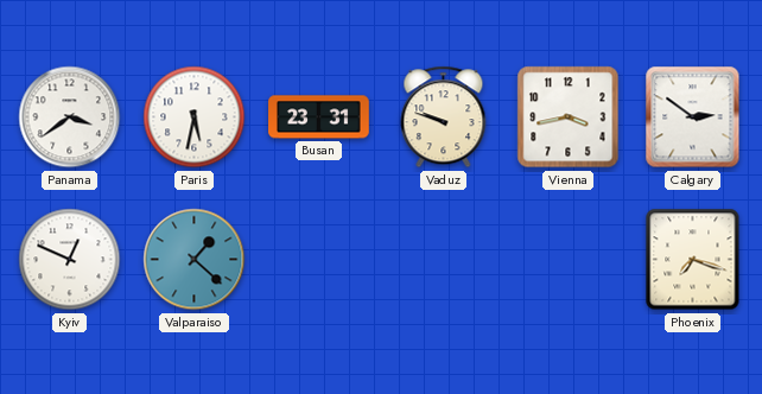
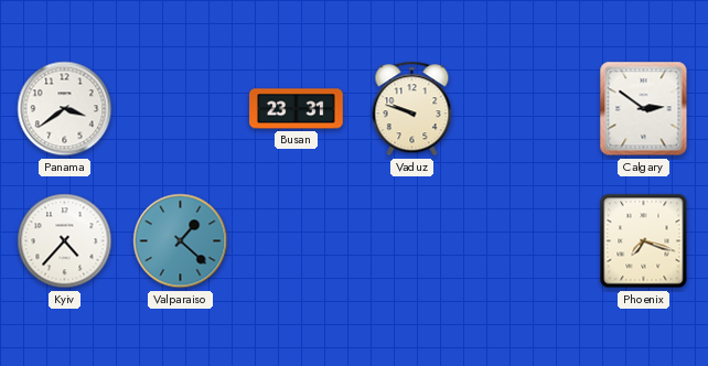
Paris: 5:32 -> none
Vienna: 3:43 -> none
Kyiv: 12:49 -> 4:37
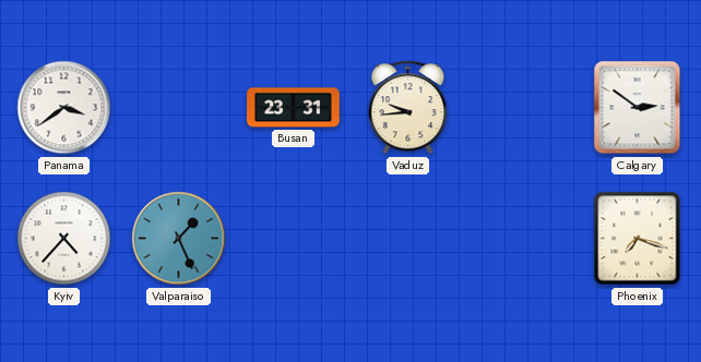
Vaduz: 9:48 -> 9:44
Valparaiso: 1:22 -> 1:26
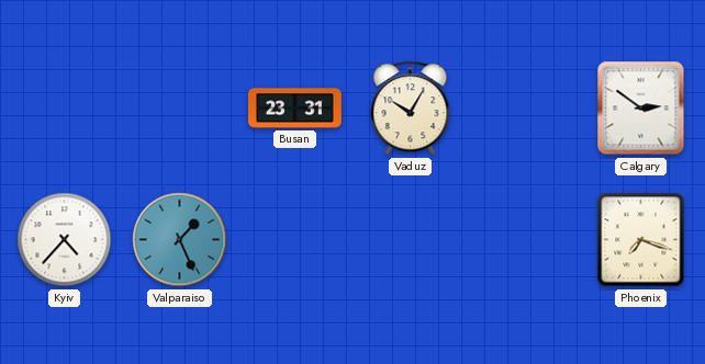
Panama: 3:39 -> none
Vaduz: 9:44 -> 10:05
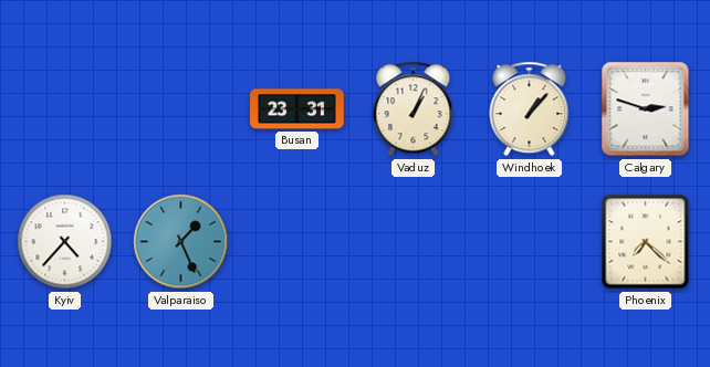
Vaduz: 10:05 -> 1:04
Windhoek: none -> 1:07
Calgary: 2:51 -> 2:48
Phoenix: 7:18 -> 7:22
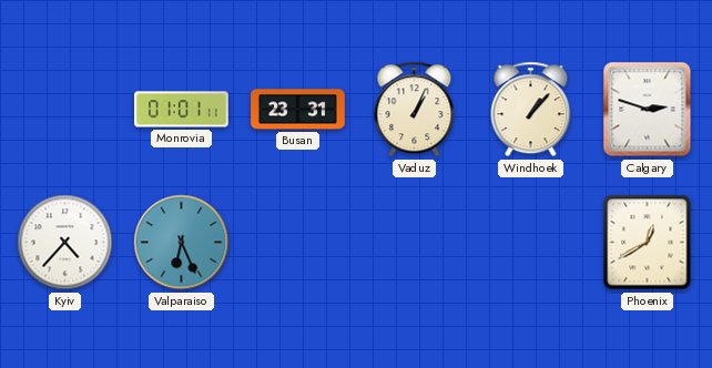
Monrovia: none -> 01:01
Valparaiso: 1:26 -> 6:26
Phoenix: 7:22 -> 12:40
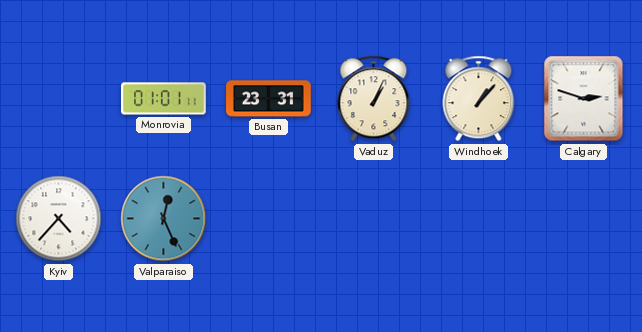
Valparaiso: 6:26 -> 12:26
Phoenix: 12:40 -> none
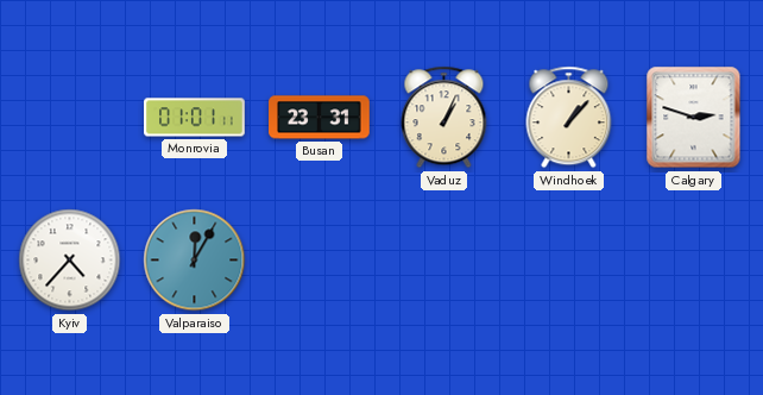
Valparaiso: 12:26 -> 12:05
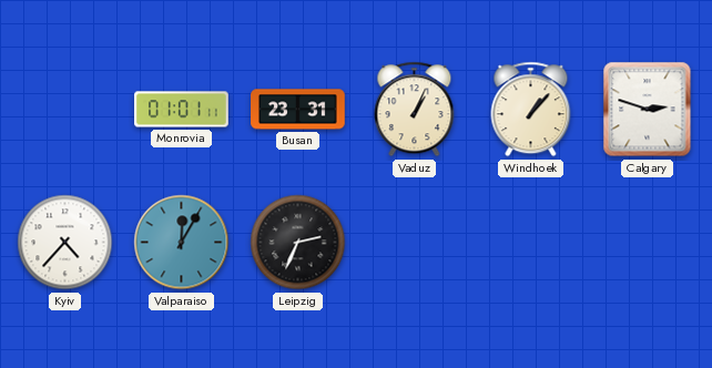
Leipzig: none -> 2:34
